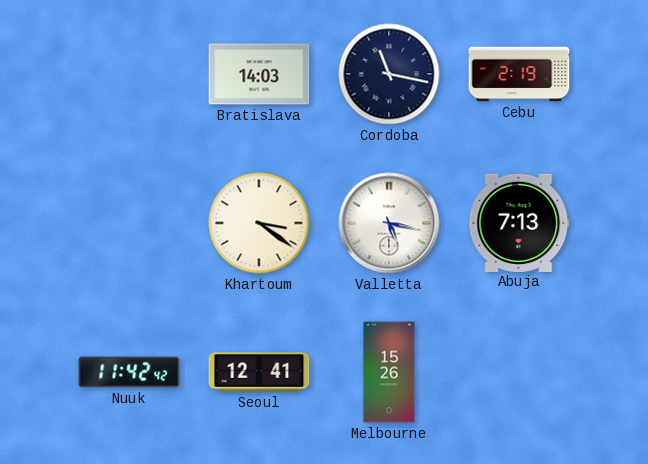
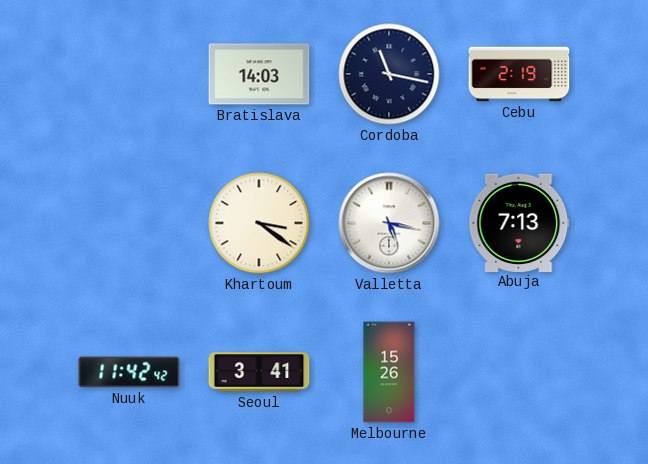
Seoul: 12:41 -> 3:41
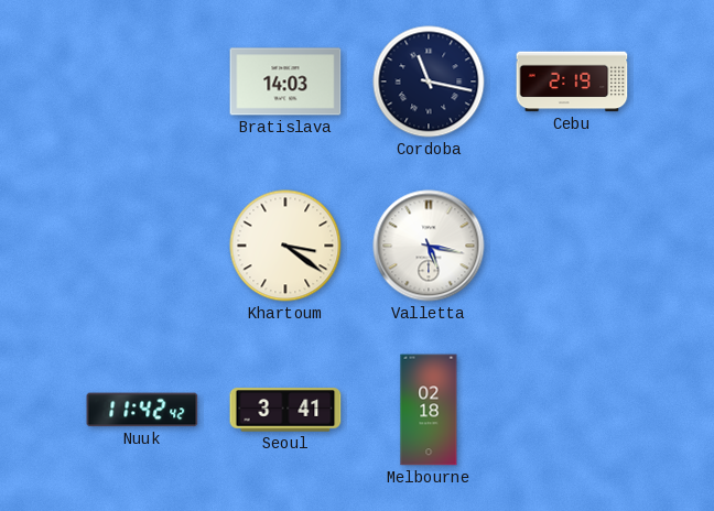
Abuja: 7:13 -> none
Melbourne: 15:26 -> 02:18
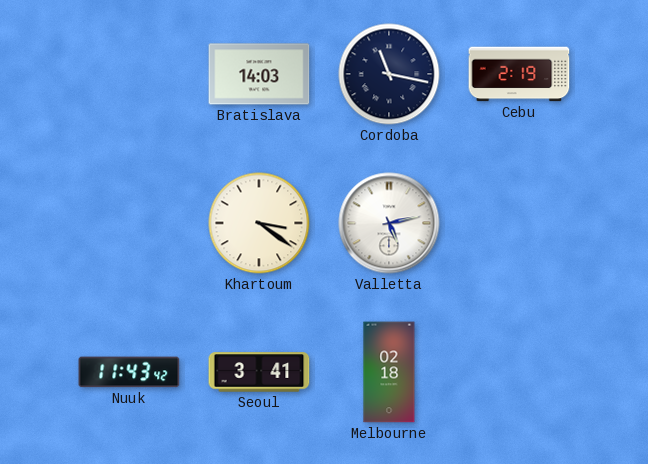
Valletta: 5:17 -> 5:13
Nuuk: 11:42 -> 11:43
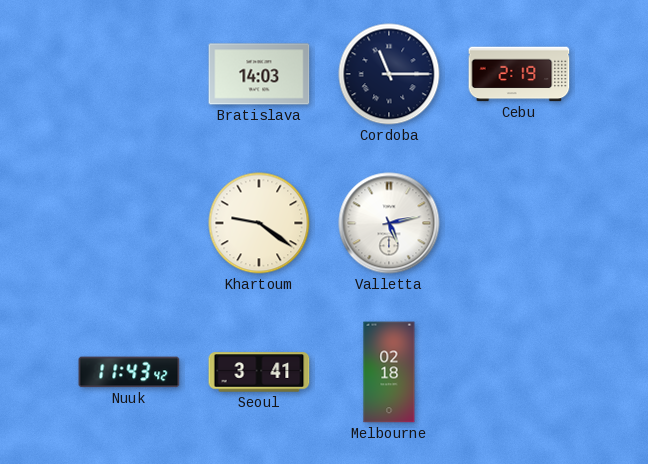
Cordoba: 11:17 -> 11:15
Khartoum: 3:21 -> 9:21
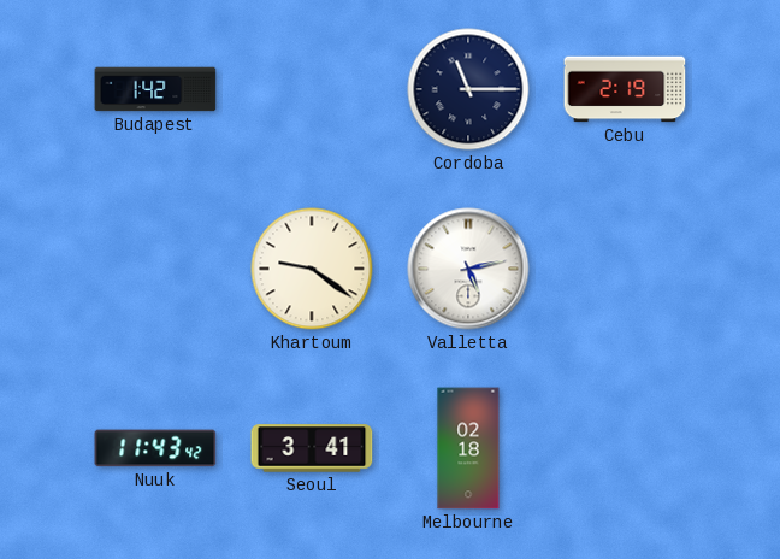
Budapest: none -> 1:42
Bratislava: 14:03 -> none
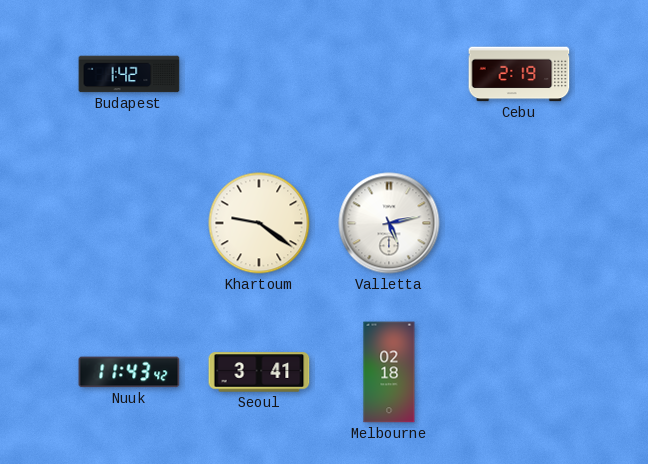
Cordoba: 11:15 -> none
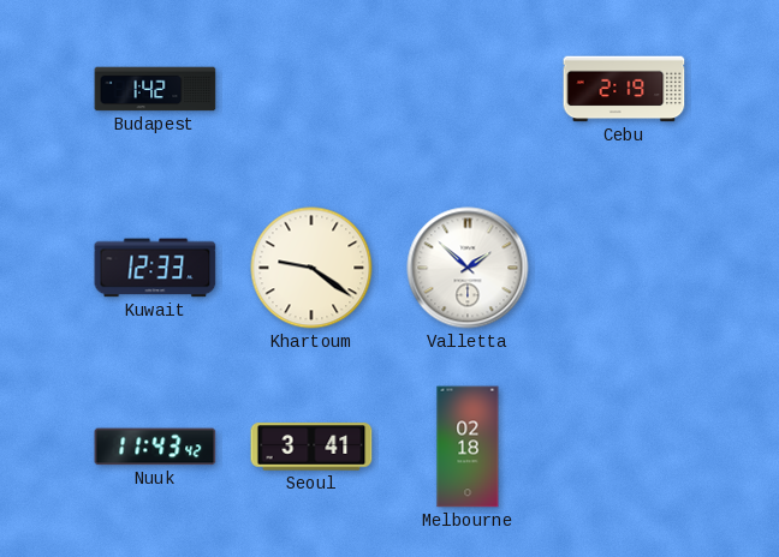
Kuwait: none -> 12:33
Valletta: 5:13 -> 1:52
